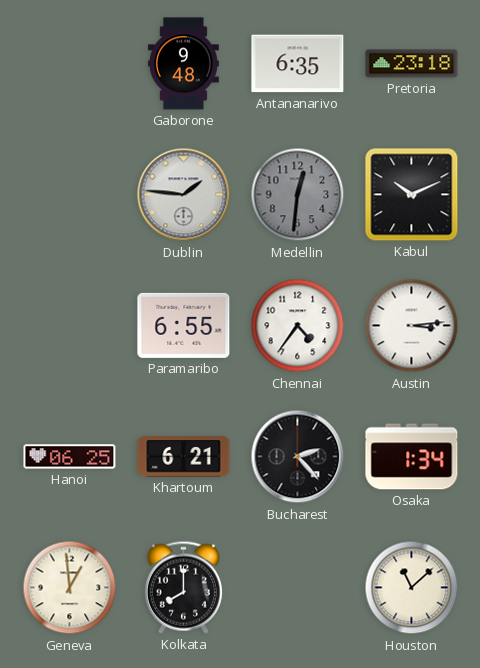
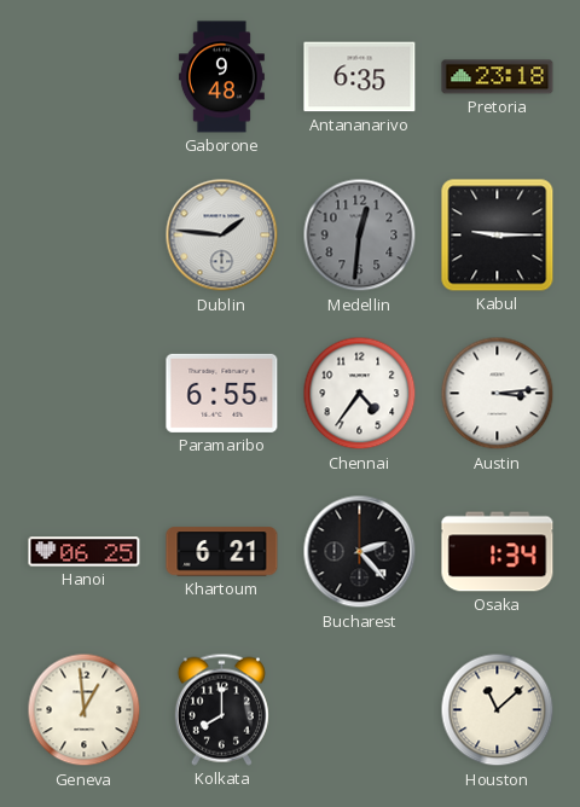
Kabul: 10:11 -> 9:15
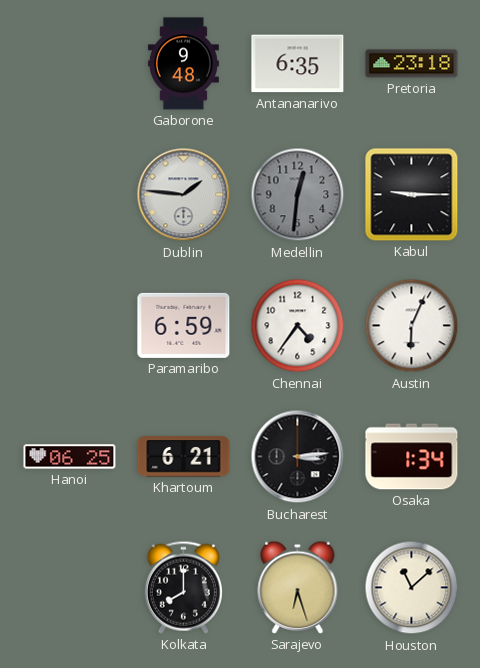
Paramaribo: 6:55 -> 6:59
Austin: 3:14 -> 6:04
Bucharest: 2:23 -> 3:14
Geneva: 12:59 -> none
Sarajevo: none -> 6:27
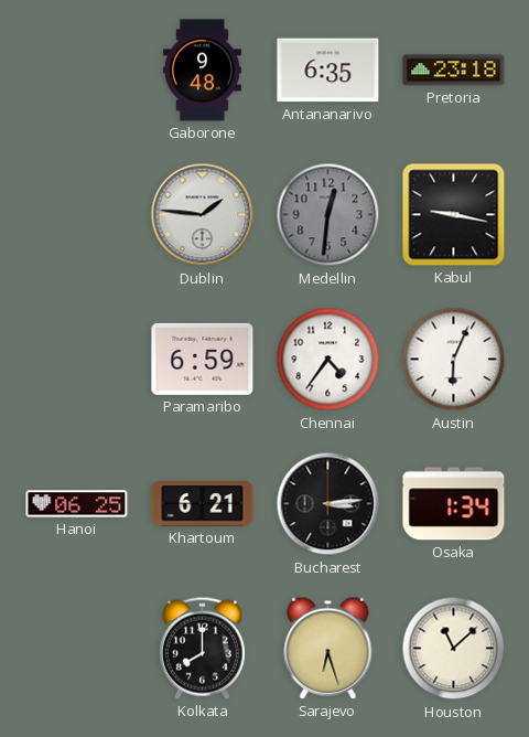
Kabul: 9:15 -> 9:17
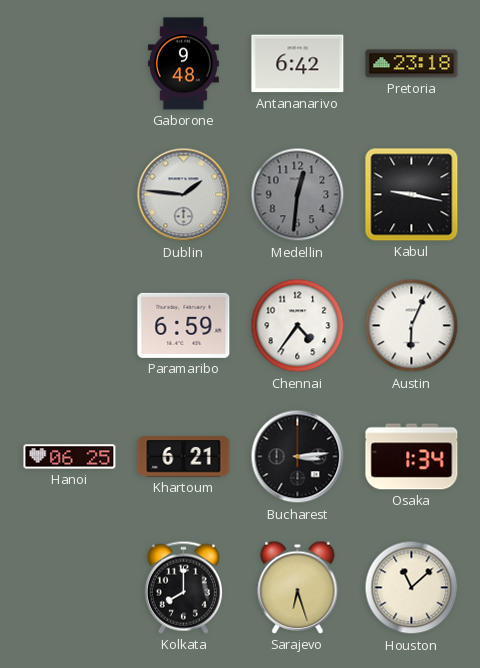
Antananarivo: 6:35 -> 6:42
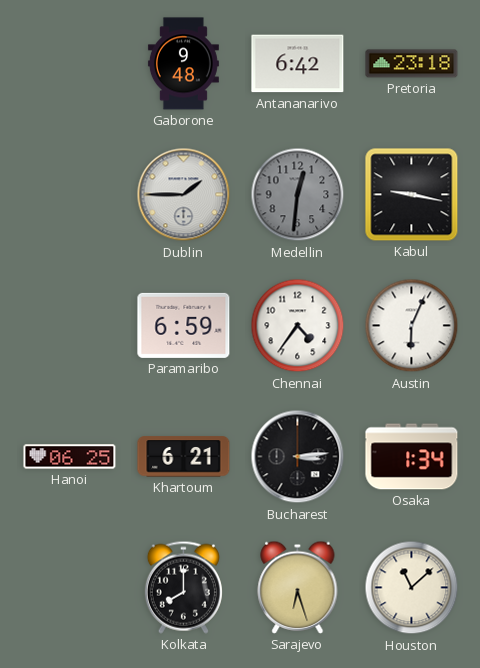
Dublin: 1:46 -> 1:45
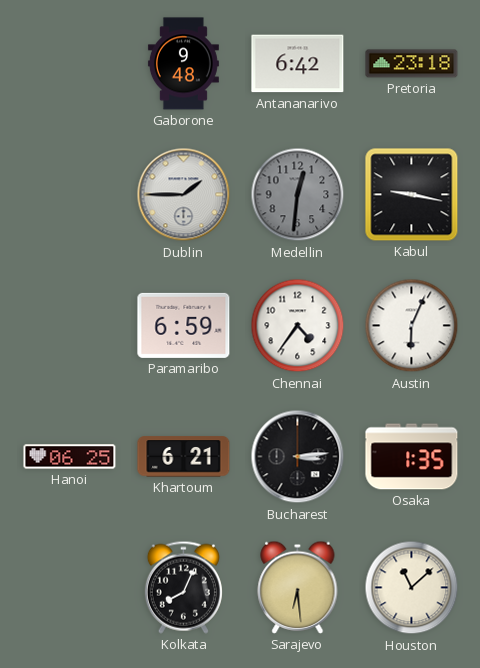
Osaka: 1:34 -> 1:35
Kolkata: 8:00 -> 8:04
Sarajevo: 6:27 -> 6:29
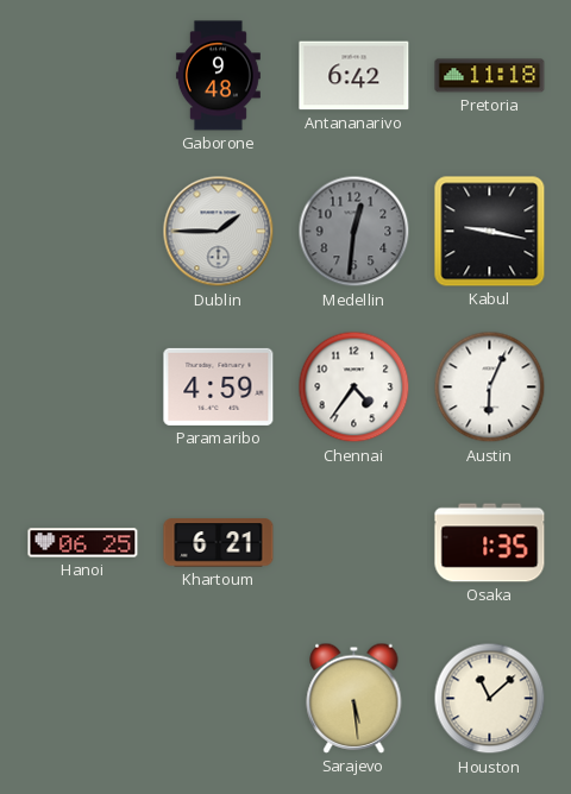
Pretoria: 23:18 -> 11:18
Paramaribo: 6:59 -> 4:59
Bucharest: 3:14 -> none
Kolkata: 8:04 -> none
Sarajevo: 6:29 -> 5:29
